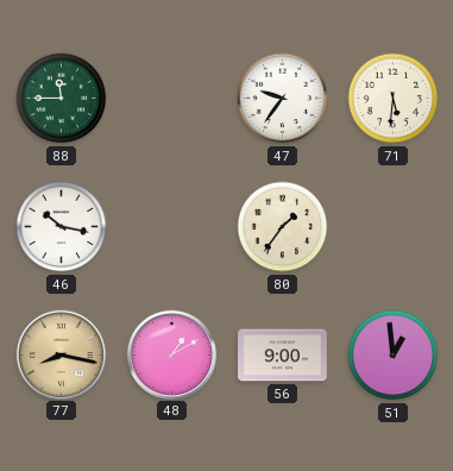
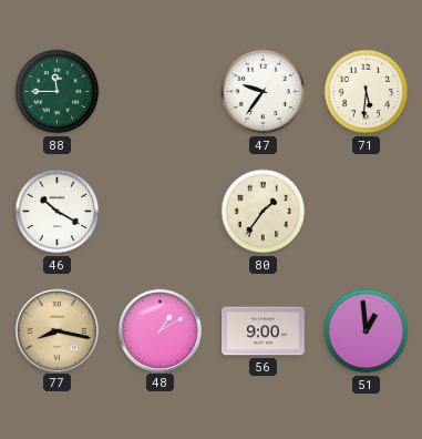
46: 10:17 -> 10:20
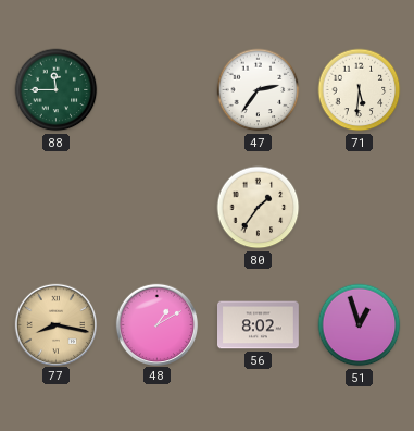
47: 9:36 -> 2:36
46: 10:20 -> none
56: 9:00 -> 8:02
51: 12:59 -> 12:57
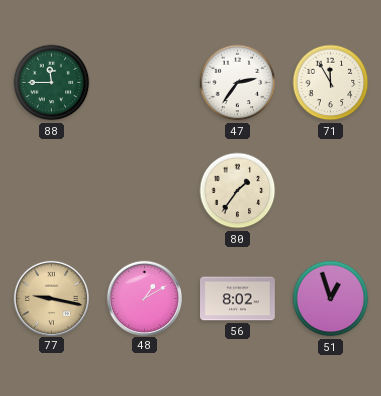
71: 5:31 -> 11:55
77: 8:17 -> 9:17
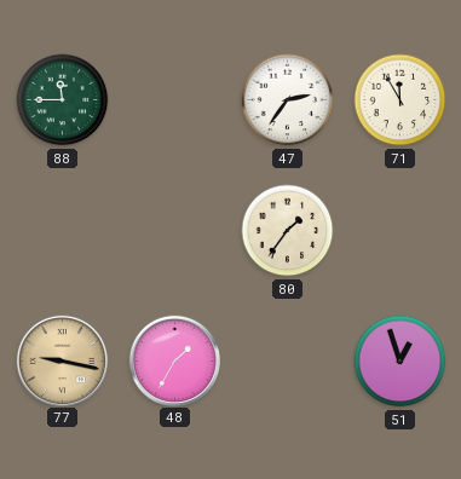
48: 1:10 -> 1:35
56: 8:02 -> none
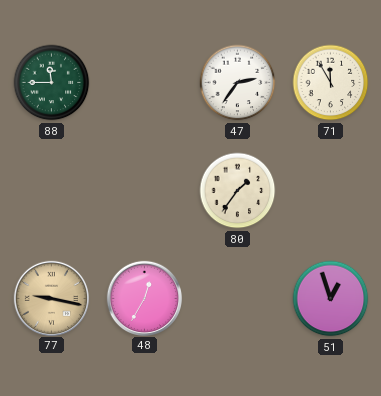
48: 1:35 -> 12:35
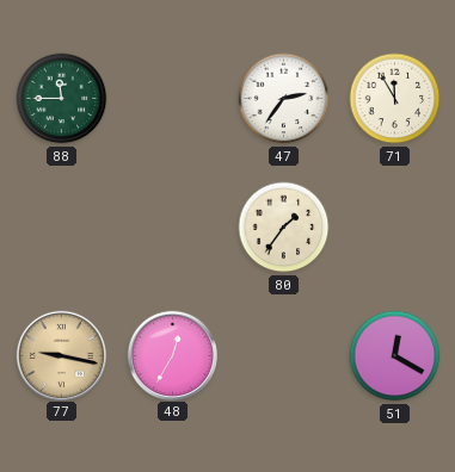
51: 12:57 -> 12:20
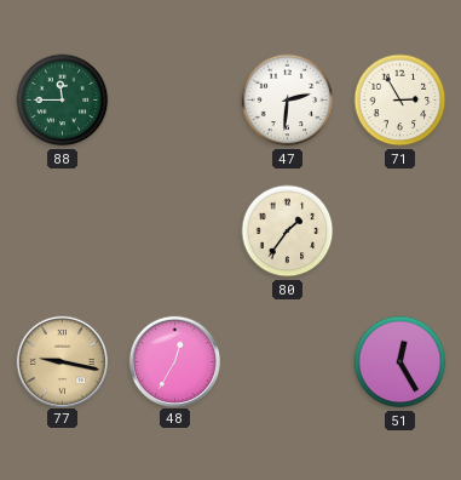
47: 2:36 -> 2:31
71: 11:55 -> 2:55
51: 12:20 -> 12:25
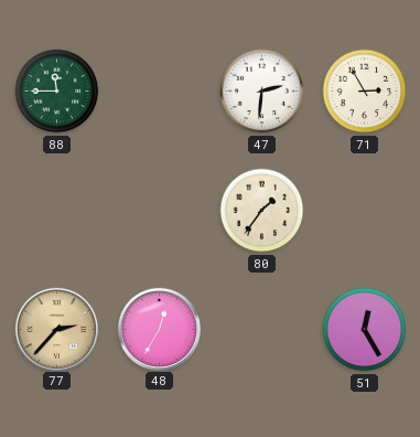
77: 9:17 -> 2:37
